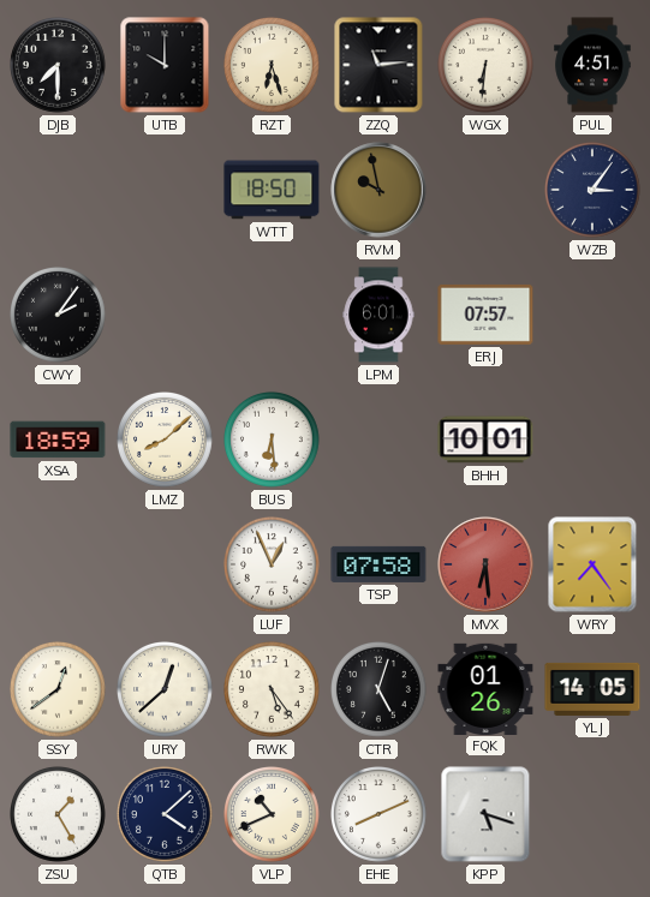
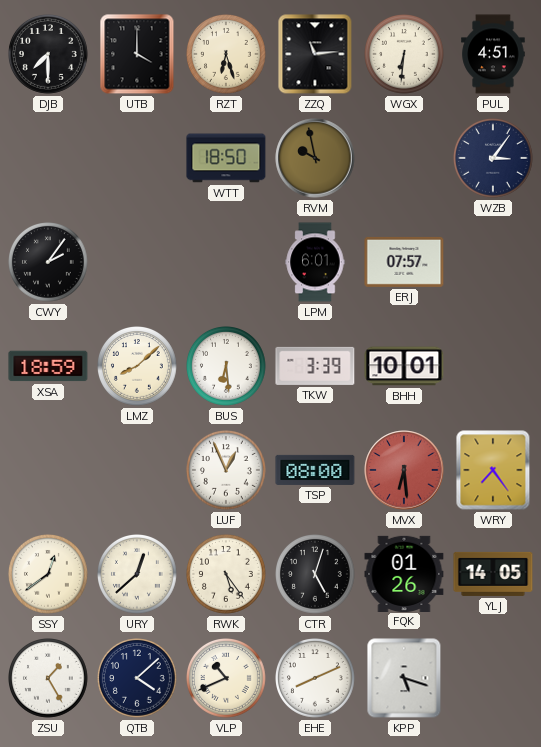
UTB: 10:00 -> 4:00
TKW: none -> 3:39
TSP: 07:58 -> 08:00
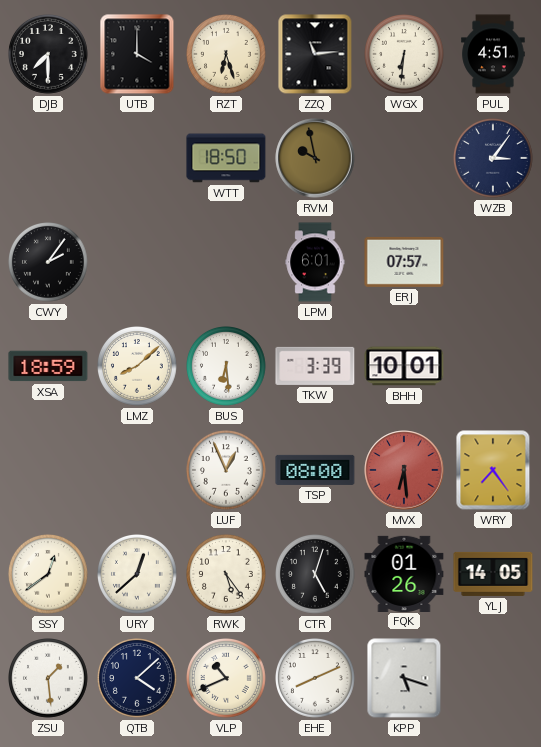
ZSU: 1:25 -> 1:29
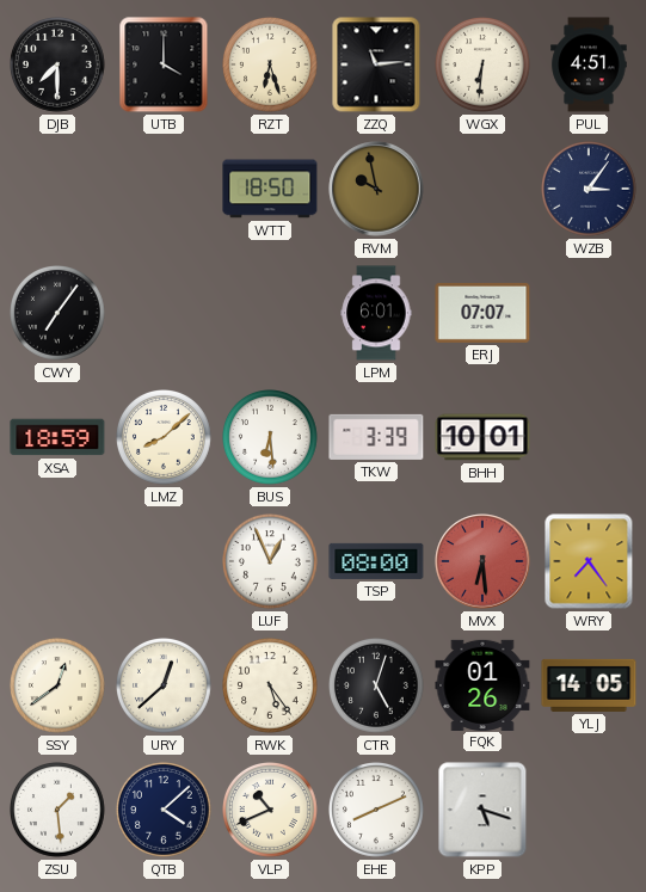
CWY: 2:06 -> 7:06
ERJ: 07:57 -> 07:07
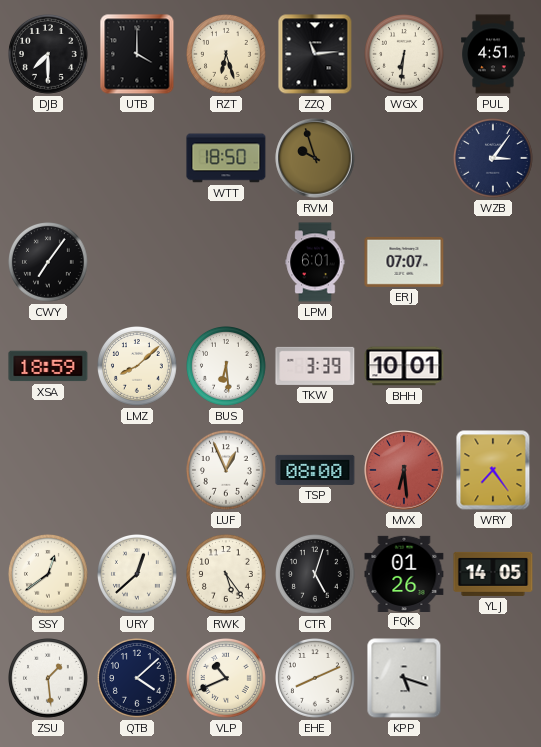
RVM: 9:58 -> 9:57
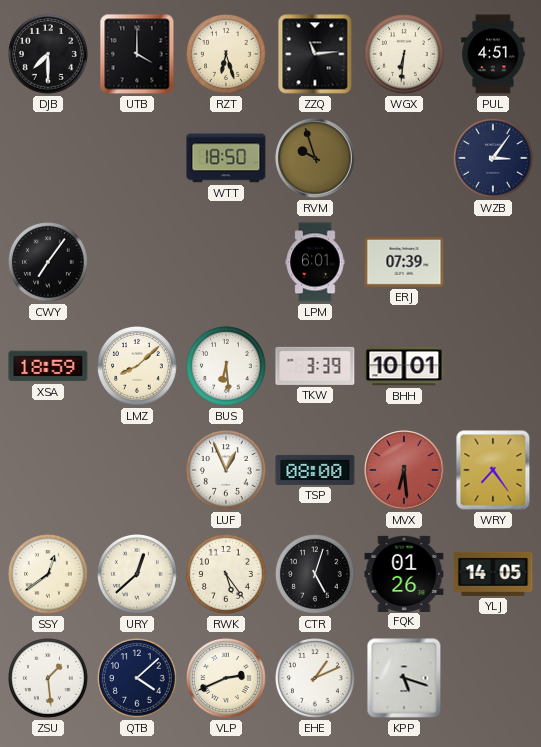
ERJ: 07:07 -> 07:39
VLP: 10:41 -> 2:41
EHE: 8:11 -> 1:11
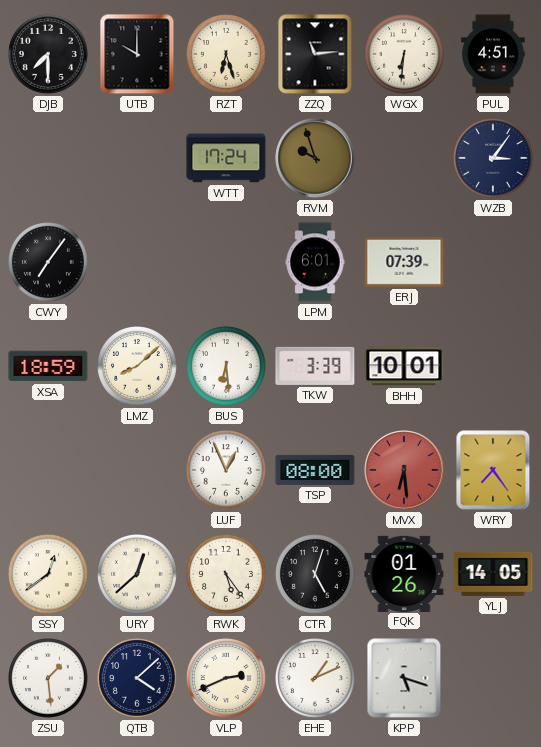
UTB: 4:00 -> 10:00
WTT: 18:50 -> 17:24
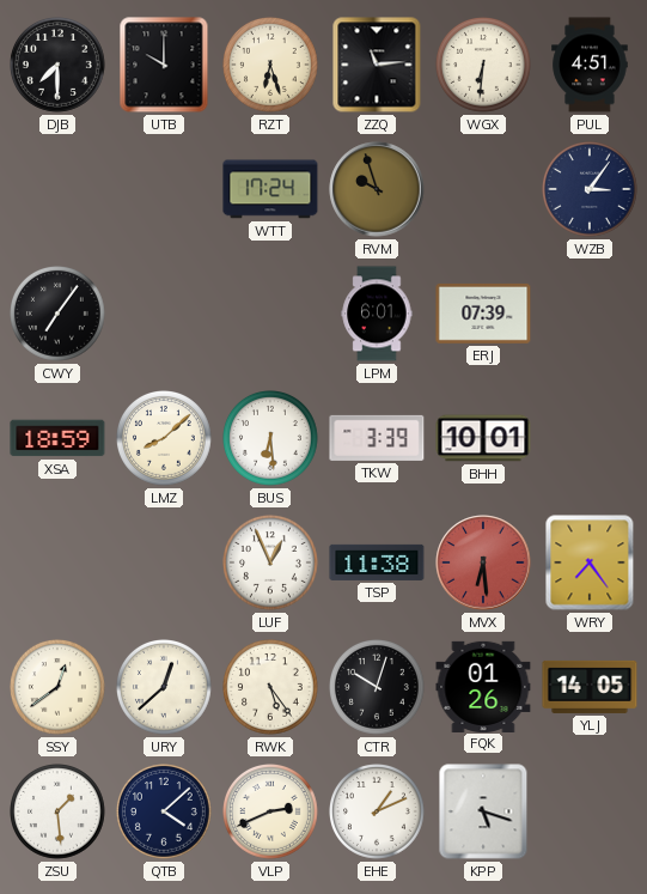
TSP: 08:00 -> 11:38
CTR: 5:03 -> 10:03
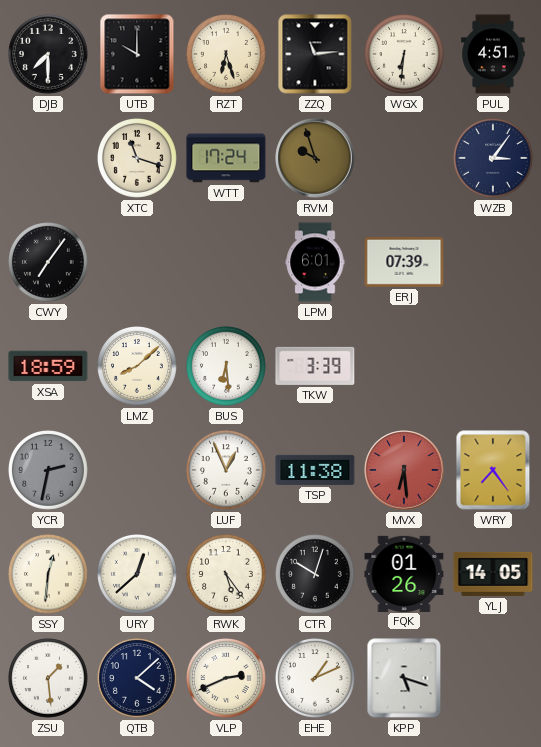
XTC: none -> 11:18
BHH: 10:01 -> none
YCR: none -> 2:32
SSY: 12:39 -> 12:31
